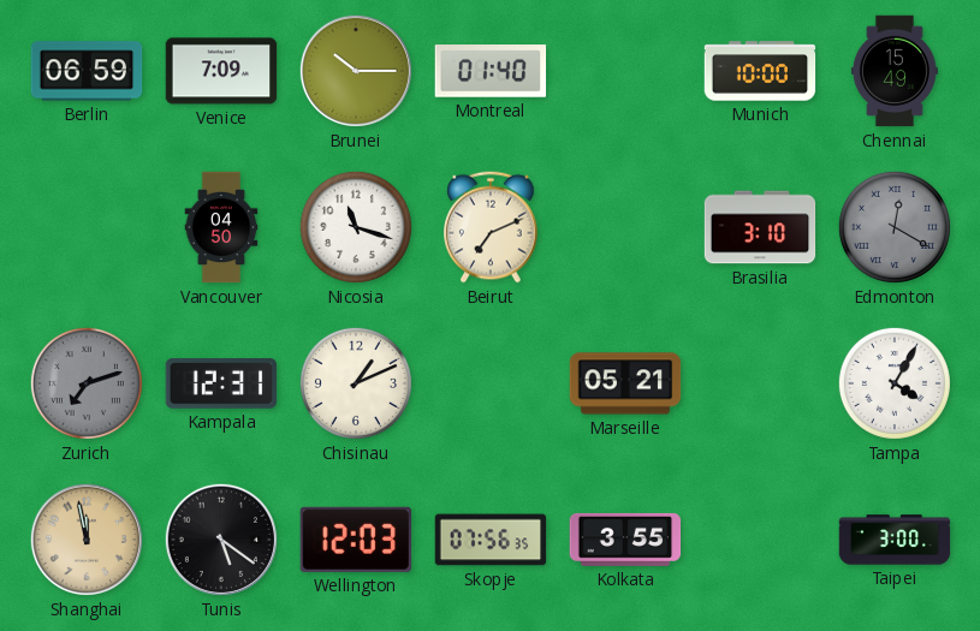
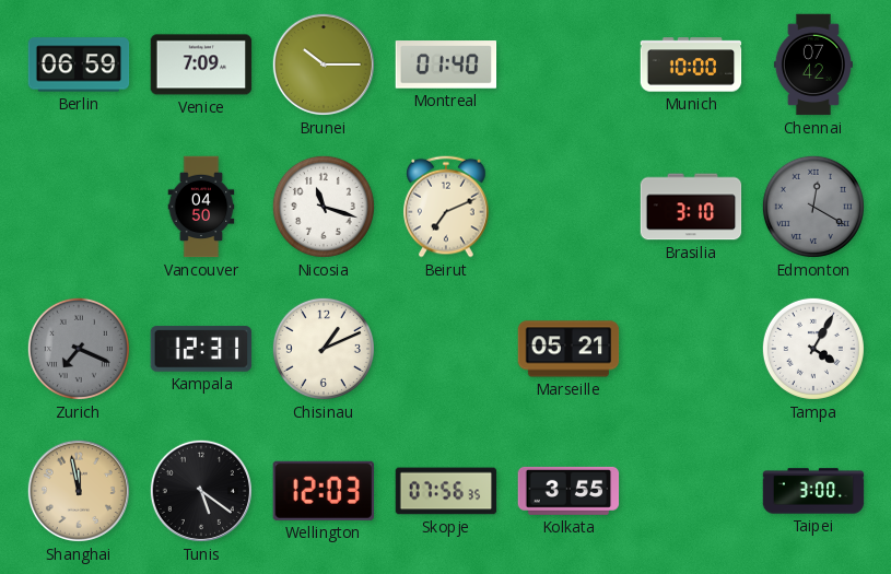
Chennai: 15:49 -> 07:42
Zurich: 7:12 -> 7:19
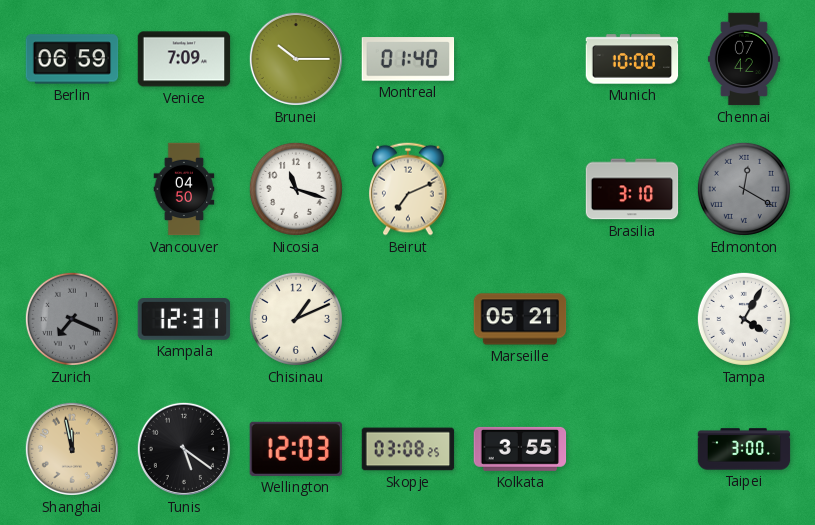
Skopje: 07:56 -> 03:08
